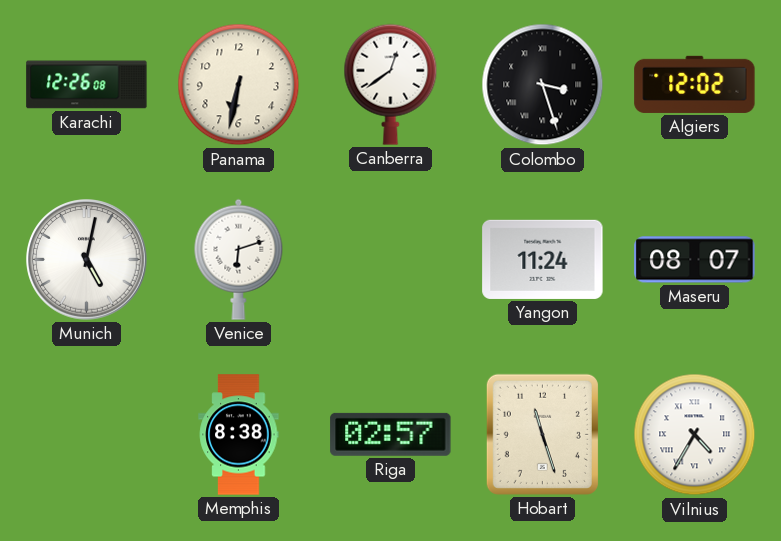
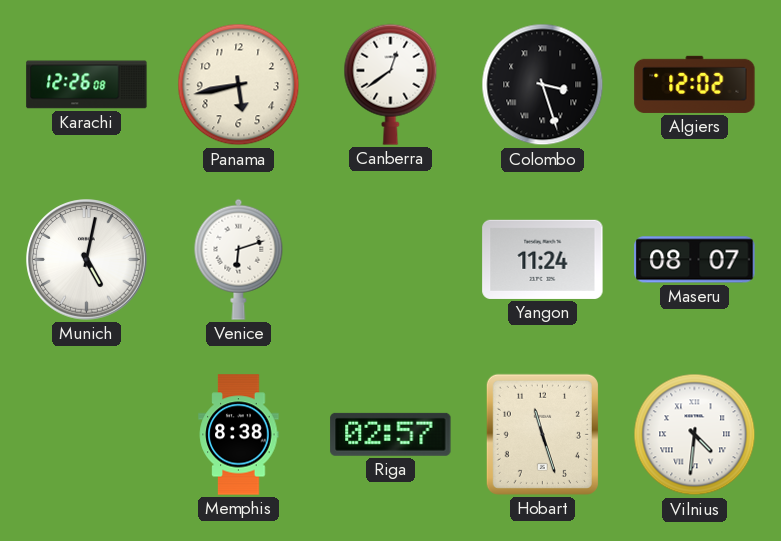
Panama: 6:32 -> 5:43
Vilnius: 4:35 -> 4:31
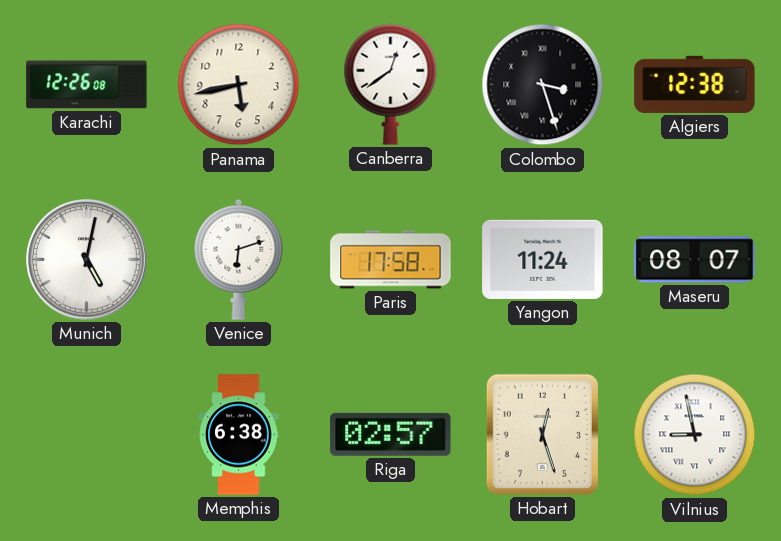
Algiers: 12:02 -> 12:38
Paris: none -> 17:58
Memphis: 8:38 -> 6:38
Hobart: 11:27 -> 12:27
Vilnius: 4:31 -> 8:58
